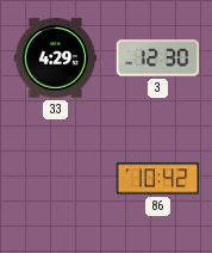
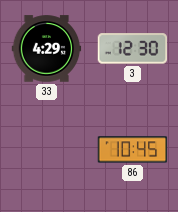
86: 10:42 -> 10:45
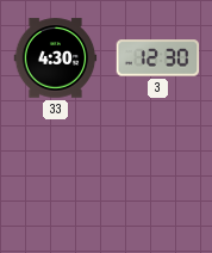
33: 4:29 -> 4:30
86: 10:45 -> none
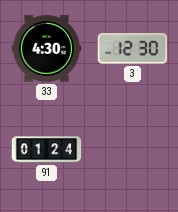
91: none -> 01:24
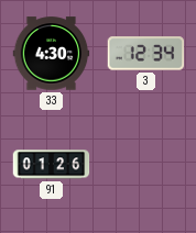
3: 12:30 -> 12:34
91: 01:24 -> 01:26
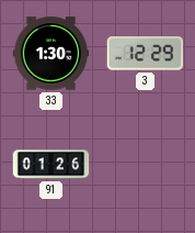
33: 4:30 -> 1:30
3: 12:34 -> 12:29
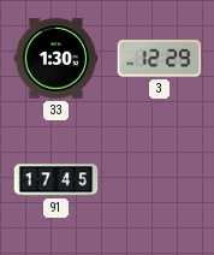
91: 01:26 -> 17:45
